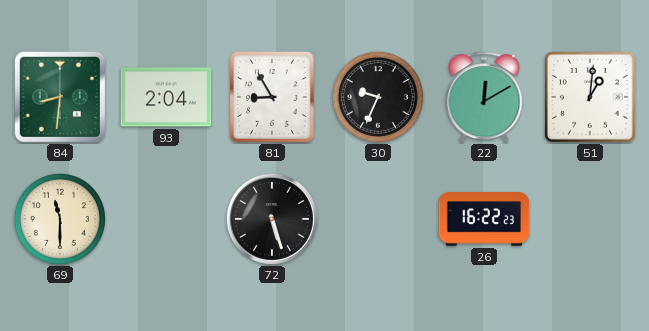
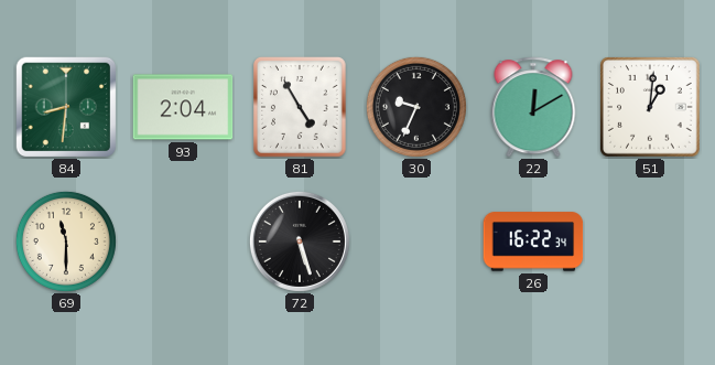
81: 8:55 -> 4:55
26: 16:22:23 -> 16:22:34
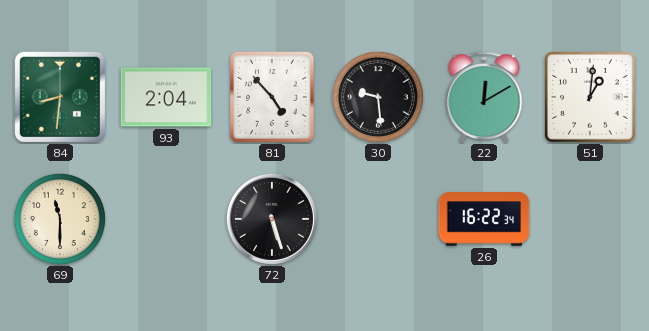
81: 4:55 -> 4:53
30: 9:34 -> 9:29
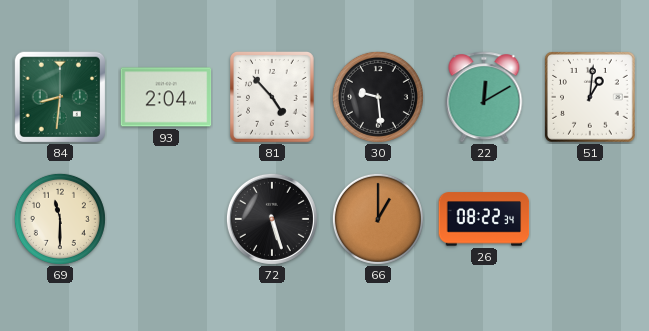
66: none -> 1:00
26: 16:22 -> 08:22
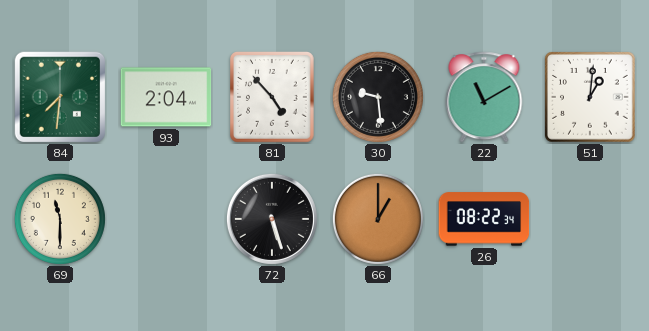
84: 8:31 -> 7:31
22: 12:10 -> 11:10
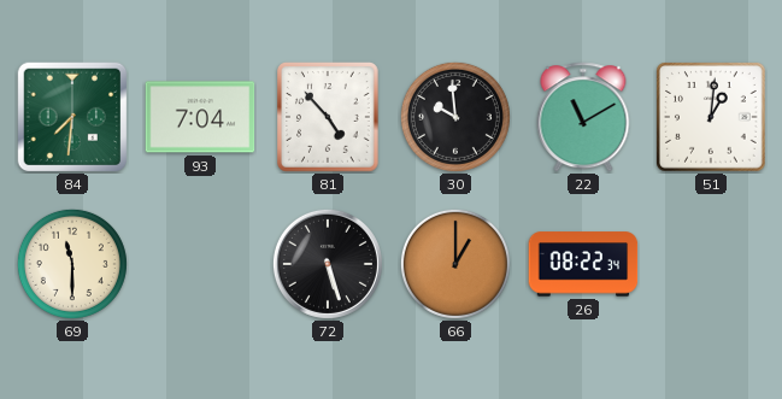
93: 2:04 -> 7:04
30: 9:29 -> 9:59
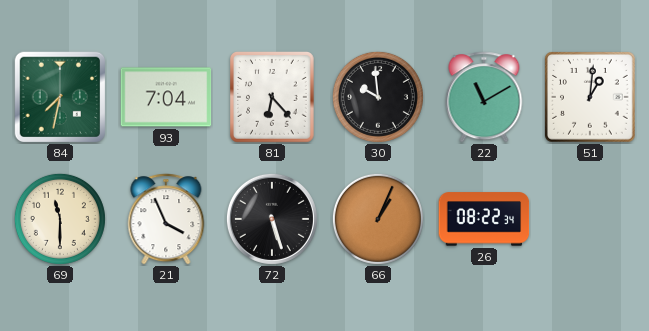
84: 7:31 -> 7:32
81: 4:53 -> 6:23
21: none -> 3:56
66: 1:00 -> 1:04
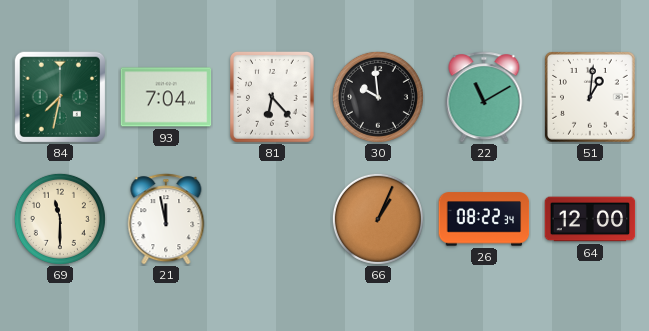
21: 3:56 -> 11:58
72: 5:27 -> none
64: none -> 12:00
